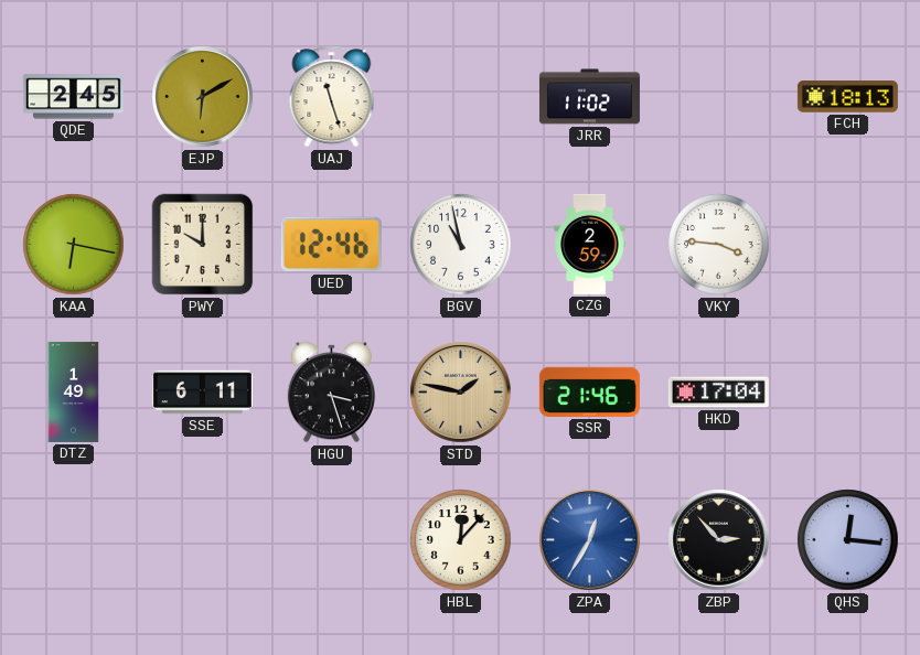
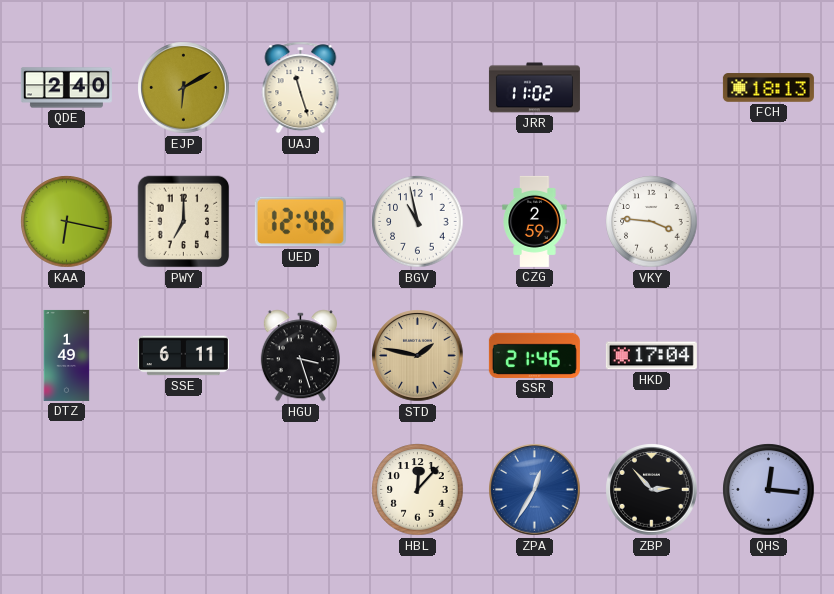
QDE: 2:45 -> 2:40
PWY: 10:00 -> 7:00
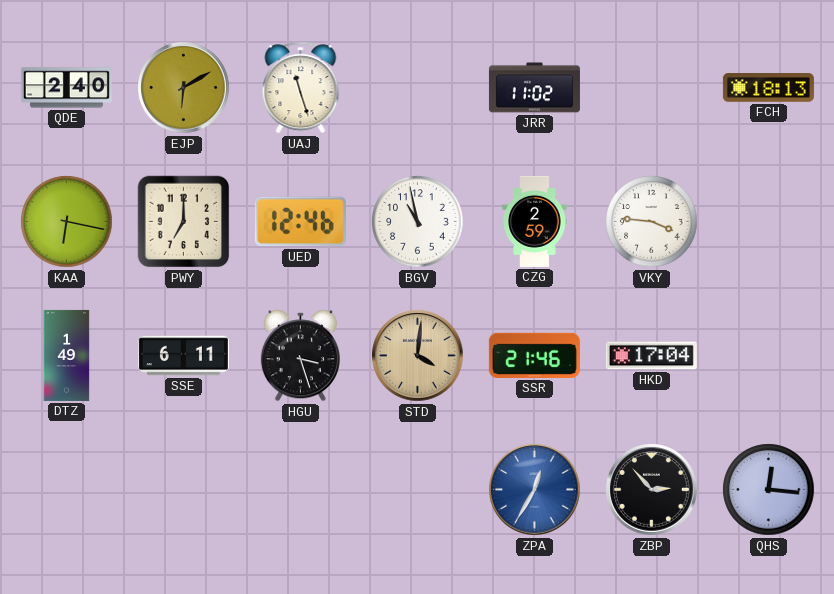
STD: 1:47 -> 4:01
HBL: 12:07 -> none
